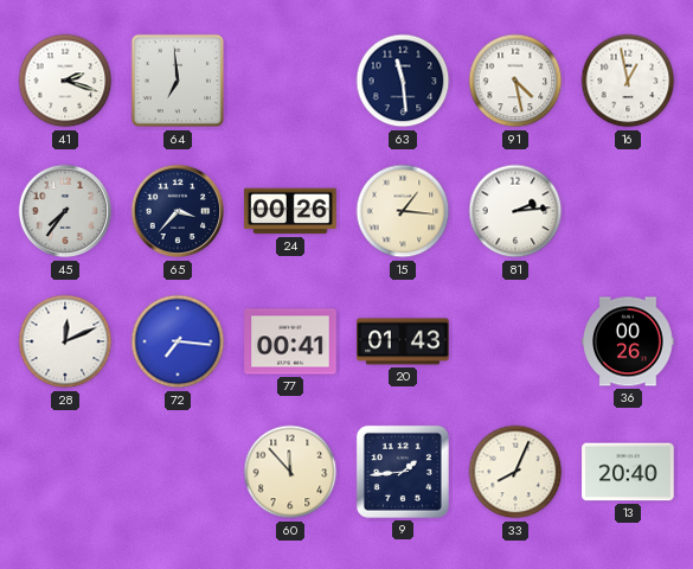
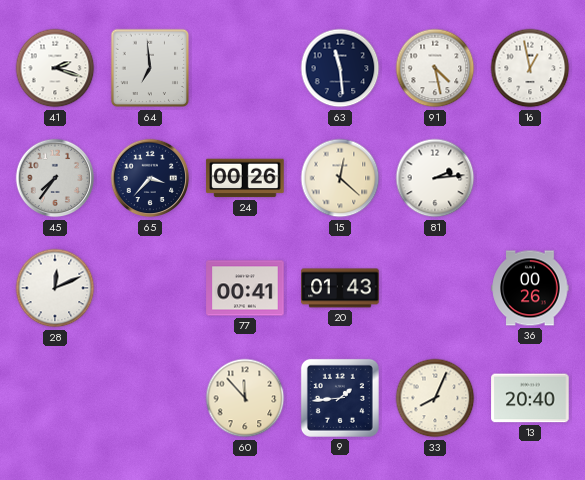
15: 1:16 -> 12:22
72: 7:16 -> none
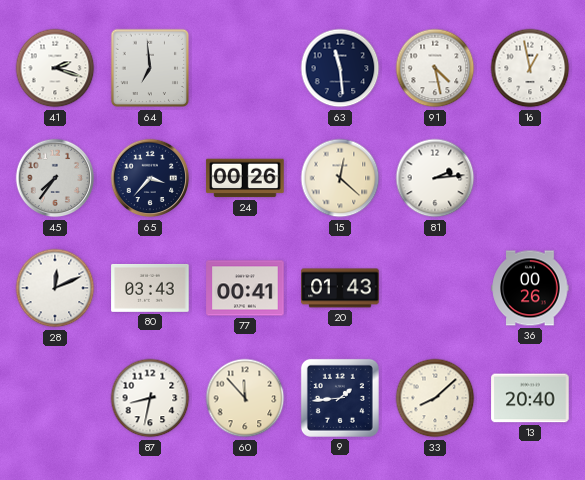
80: none -> 03:43
87: none -> 8:32
33: 8:04 -> 8:08
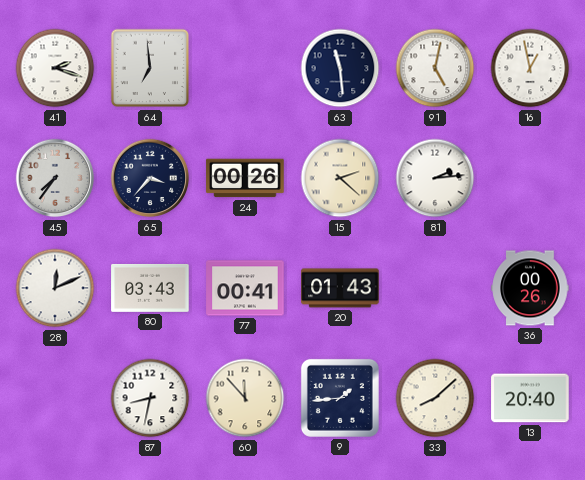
91: 4:28 -> 5:02
15: 12:22 -> 2:22
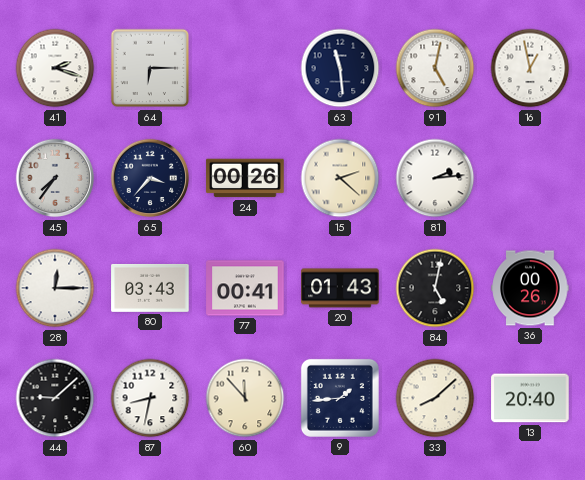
64: 6:59 -> 6:15
28: 12:11 -> 12:15
84: none -> 5:02
44: none -> 9:08
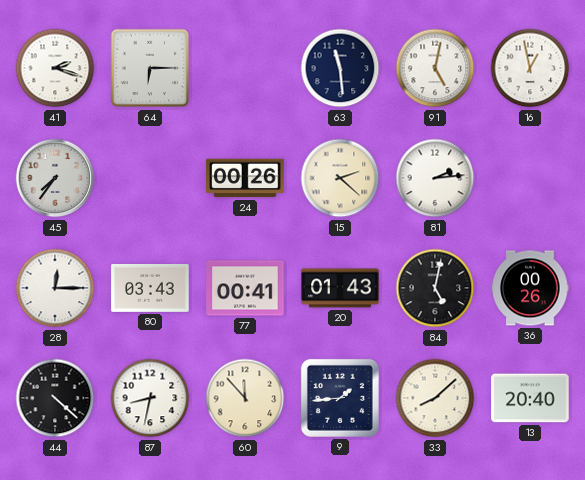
65: 3:37 -> none
44: 9:08 -> 4:22
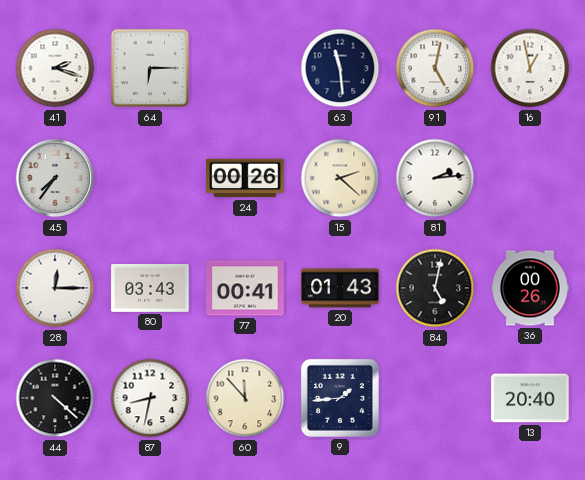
33: 8:08 -> none
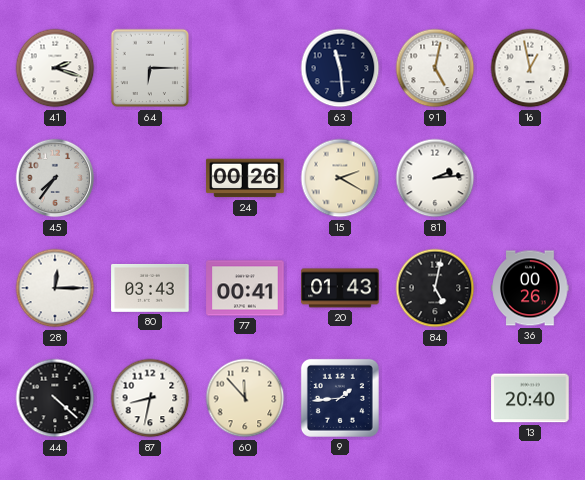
15: 2:22 -> 2:20
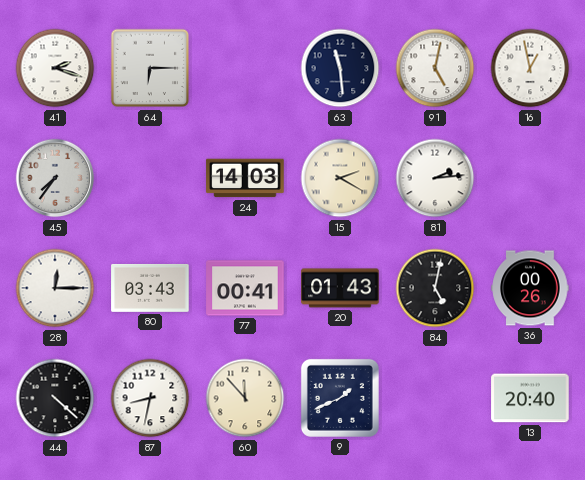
24: 00:26 -> 14:03
9: 1:44 -> 1:41
